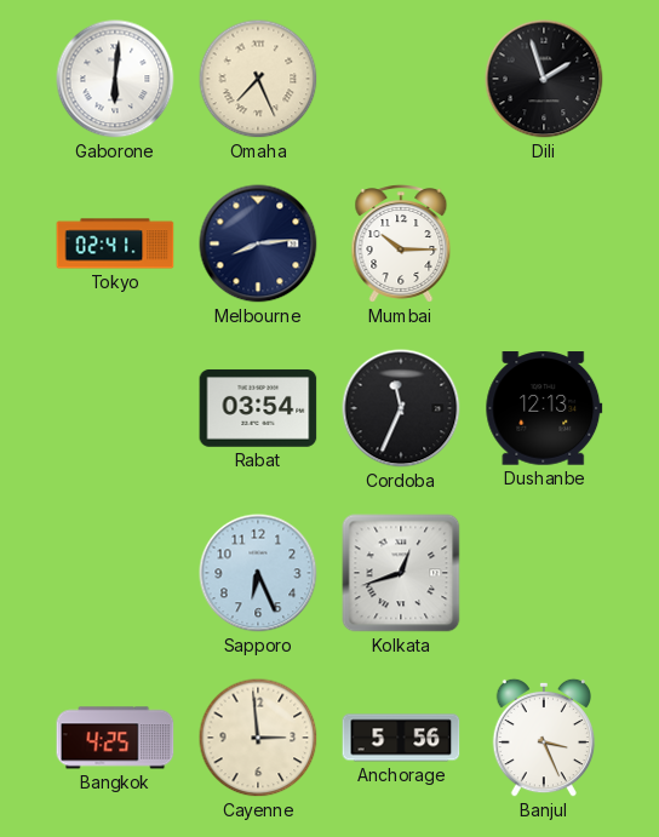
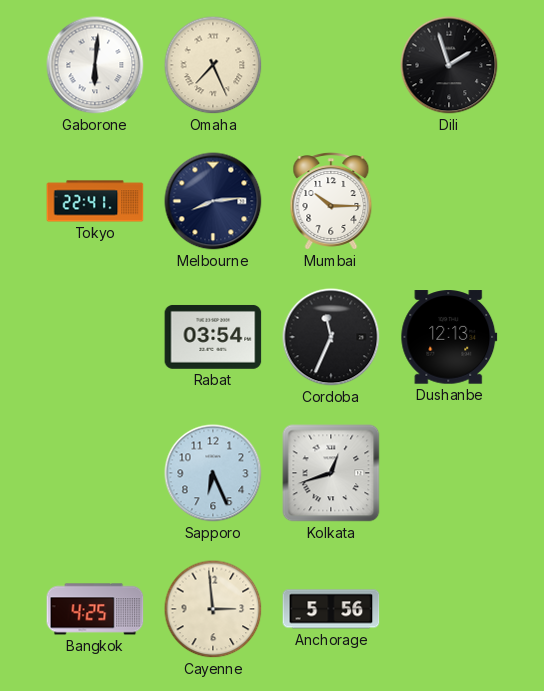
Tokyo: 02:41 -> 22:41
Banjul: 3:26 -> none
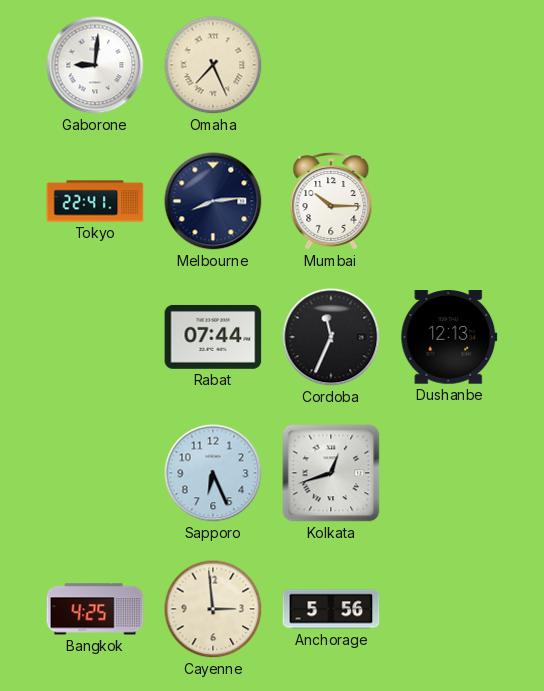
Gaborone: 6:01 -> 9:01
Dili: 1:57 -> none
Rabat: 03:54 -> 07:44
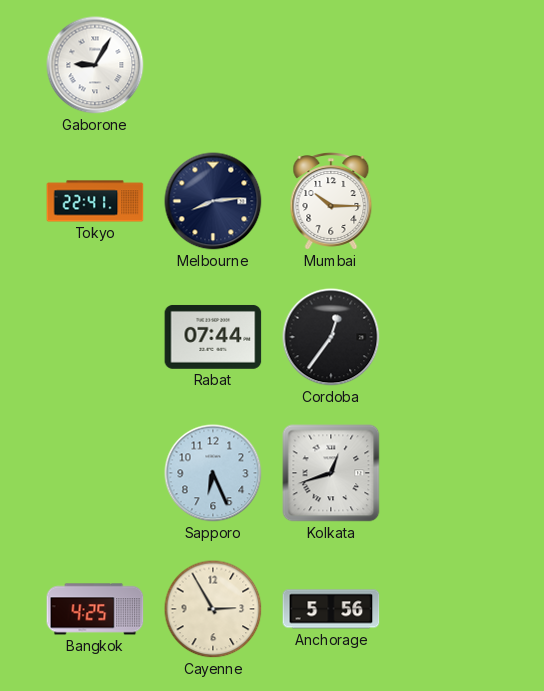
Gaborone: 9:01 -> 9:05
Omaha: 7:26 -> none
Cordoba: 11:34 -> 12:36
Dushanbe: 12:13 -> none
Cayenne: 2:59 -> 2:55
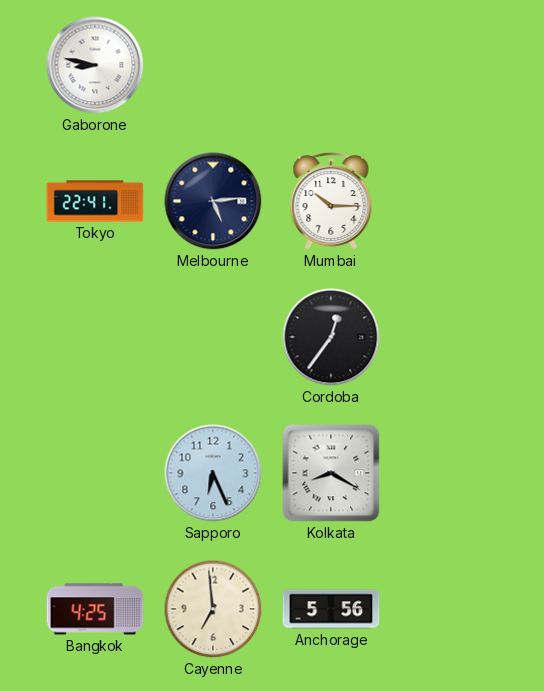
Gaborone: 9:05 -> 8:47
Melbourne: 8:14 -> 5:14
Rabat: 07:44 -> none
Kolkata: 12:42 -> 8:20
Cayenne: 2:55 -> 6:59
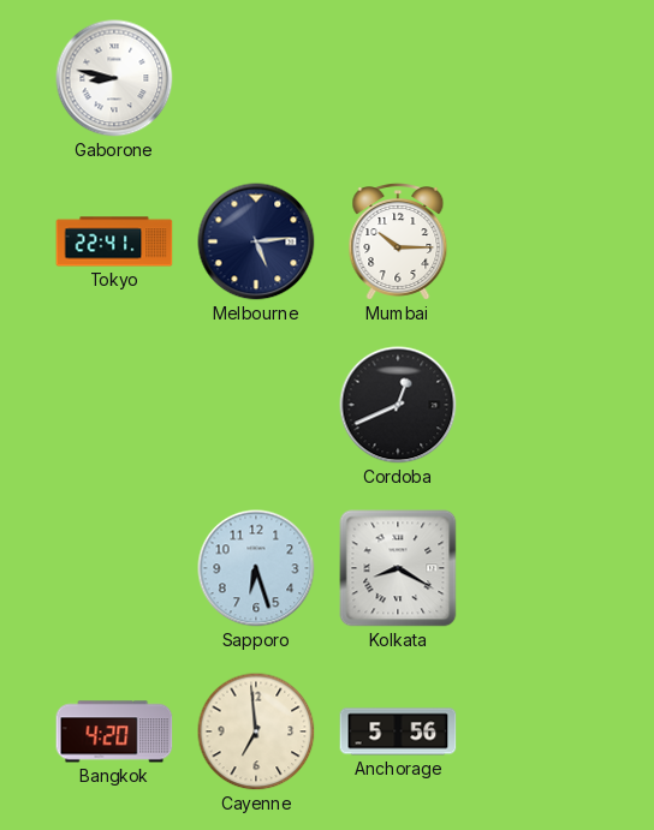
Cordoba: 12:36 -> 12:41
Sapporo: 6:26 -> 6:27
Bangkok: 4:25 -> 4:20
